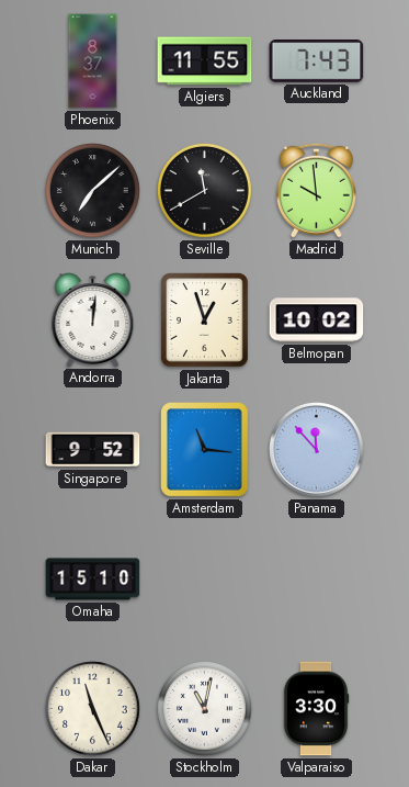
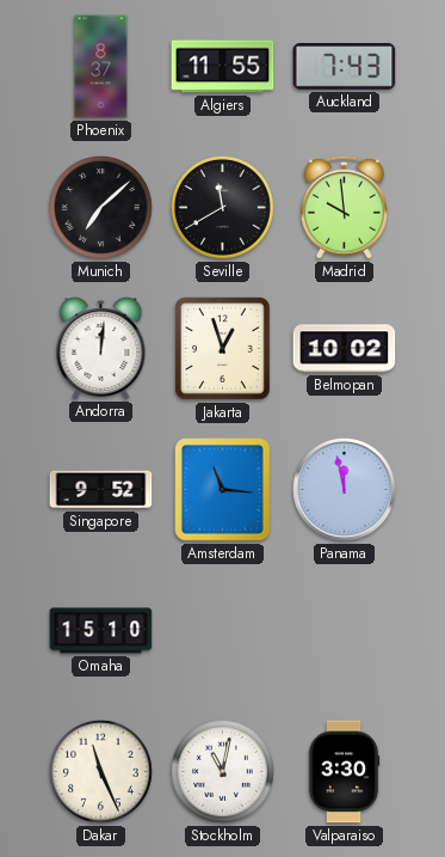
Panama: 11:53 -> 11:58
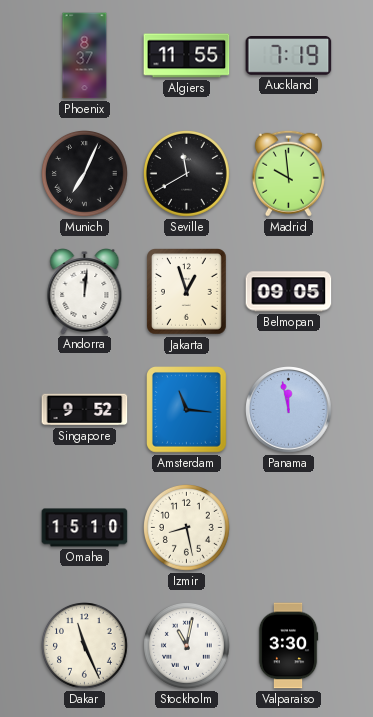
Auckland: 7:43 -> 7:19
Munich: 7:08 -> 7:04
Belmopan: 10:02 -> 09:05
Izmir: none -> 8:28
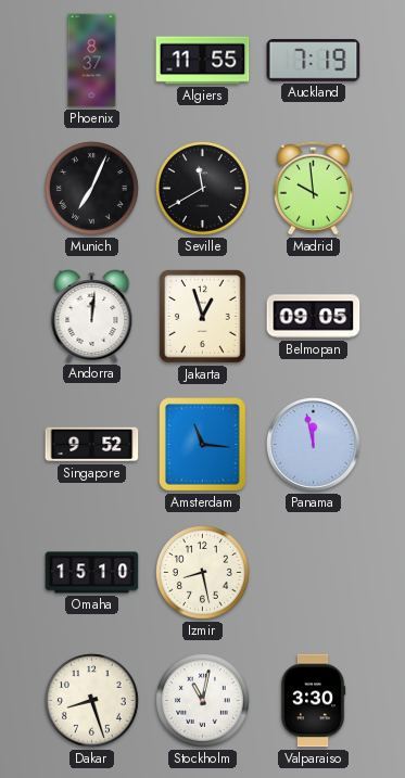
Dakar: 11:26 -> 8:27
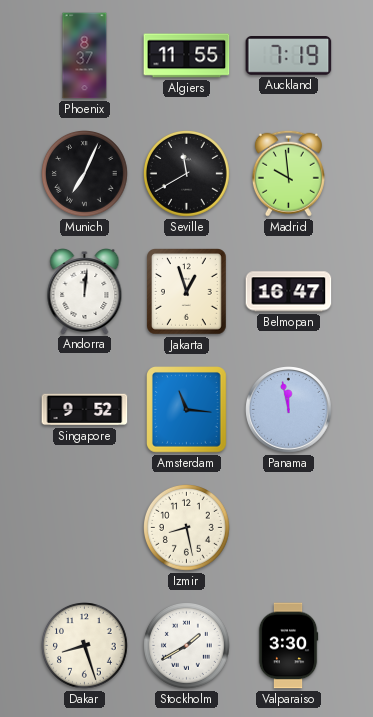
Belmopan: 09:05 -> 16:47
Omaha: 15:10 -> none
Stockholm: 11:02 -> 1:40
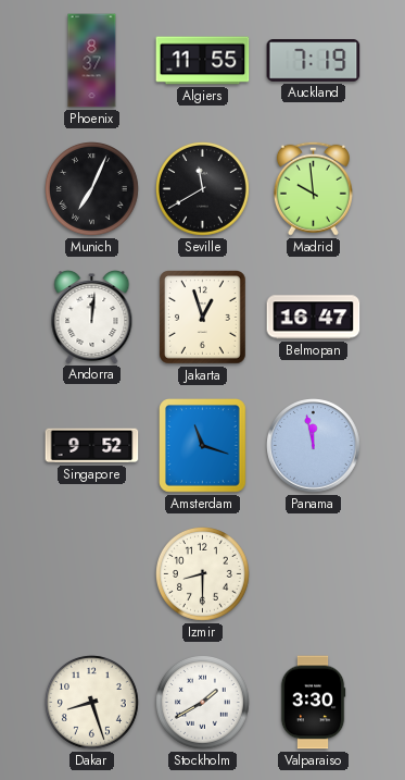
Amsterdam: 11:16 -> 11:18
Izmir: 8:28 -> 8:30
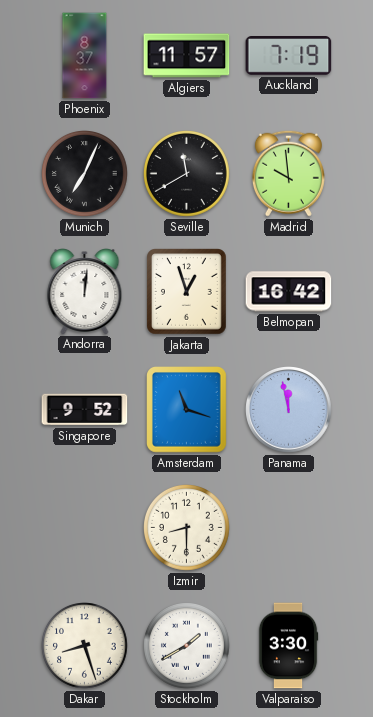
Algiers: 11:55 -> 11:57
Belmopan: 16:47 -> 16:42
